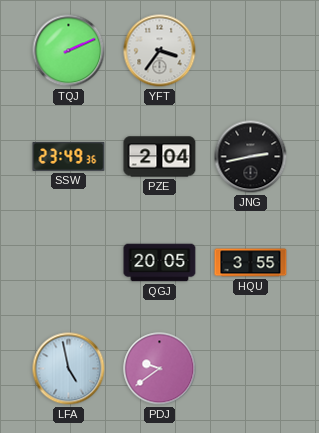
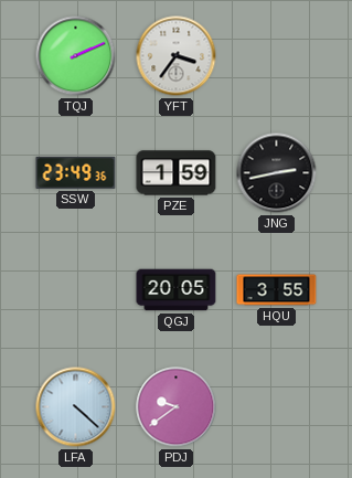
PZE: 2:04 -> 1:59
LFA: 4:58 -> 4:22
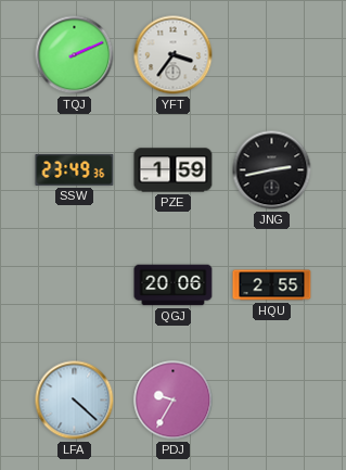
QGJ: 20:05 -> 20:06
HQU: 3:55 -> 2:55
PDJ: 9:39 -> 9:35
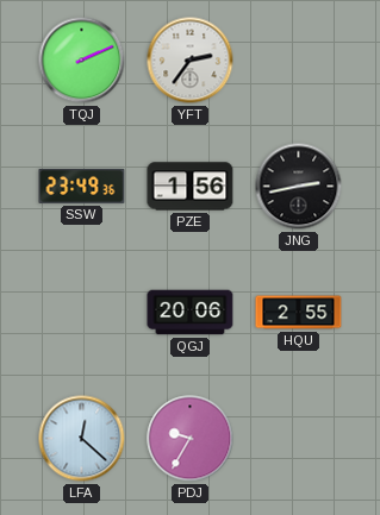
YFT: 3:36 -> 2:36
PZE: 1:59 -> 1:56
LFA: 4:22 -> 12:22
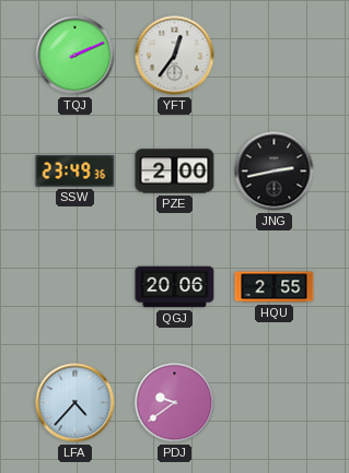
YFT: 2:36 -> 12:36
PZE: 1:56 -> 2:00
LFA: 12:22 -> 4:37
PDJ: 9:35 -> 9:39
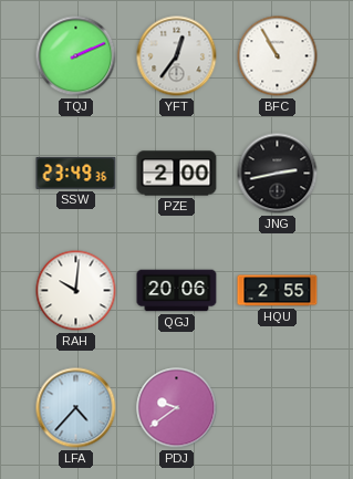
BFC: none -> 10:55
RAH: none -> 10:01
